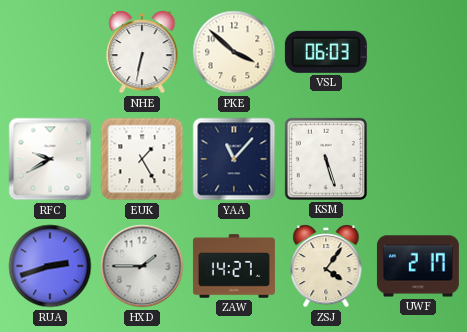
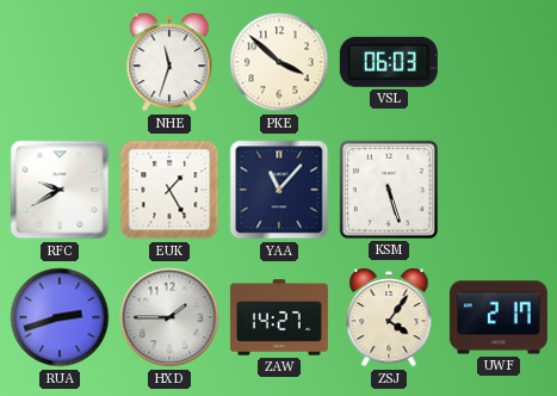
NHE: 6:32 -> 11:33
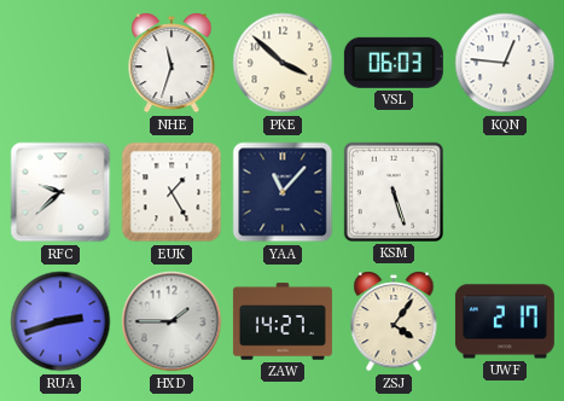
KQN: none -> 12:46
RFC: 9:40 -> 9:38
